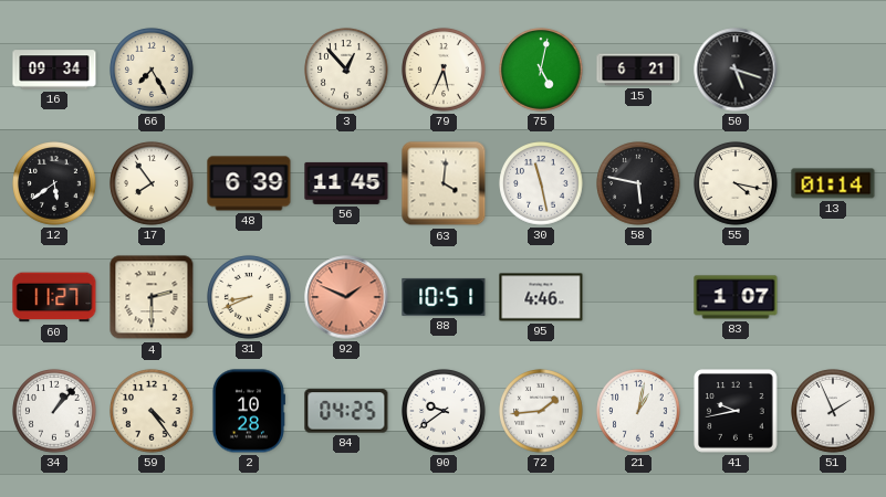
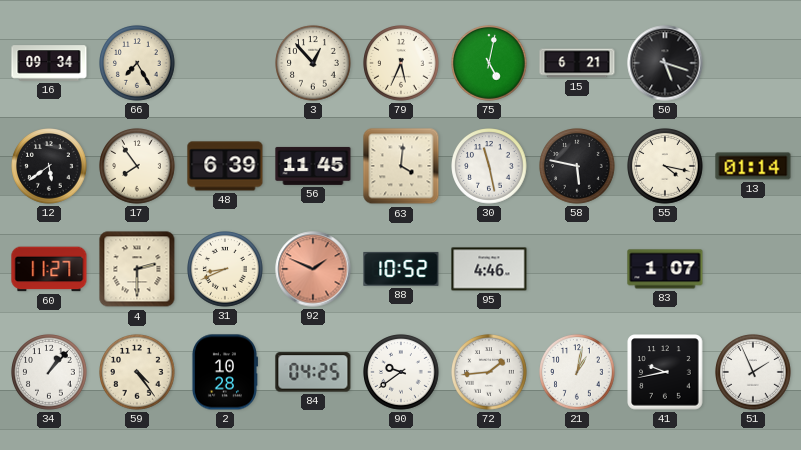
88: 10:51 -> 10:52
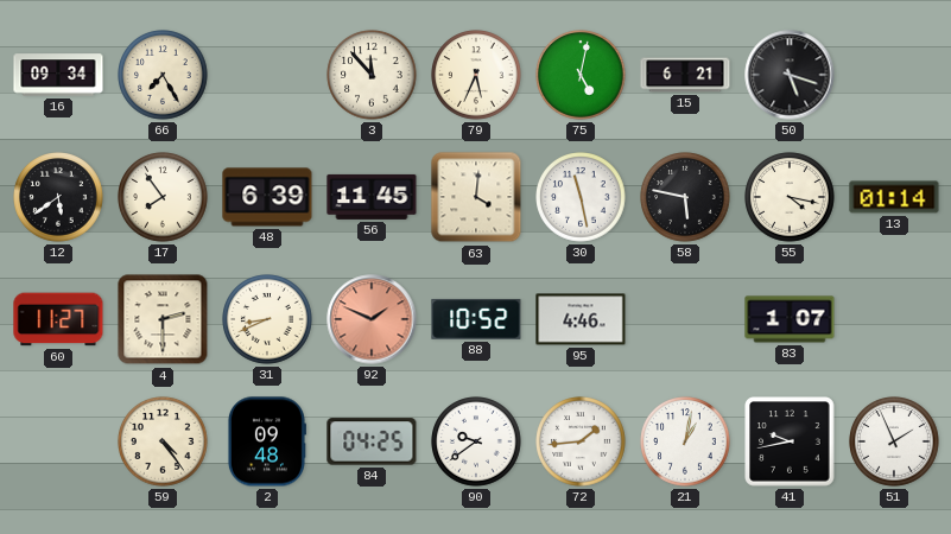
3: 12:53 -> 11:53
34: 1:07 -> none
2: 10:28 -> 09:48
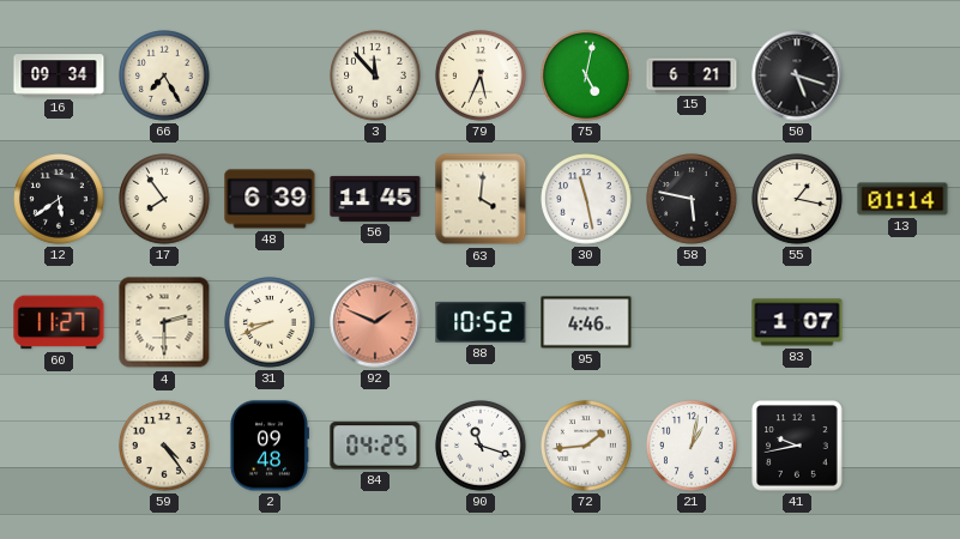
55: 4:17 -> 1:17
90: 9:39 -> 11:18
51: 1:56 -> none
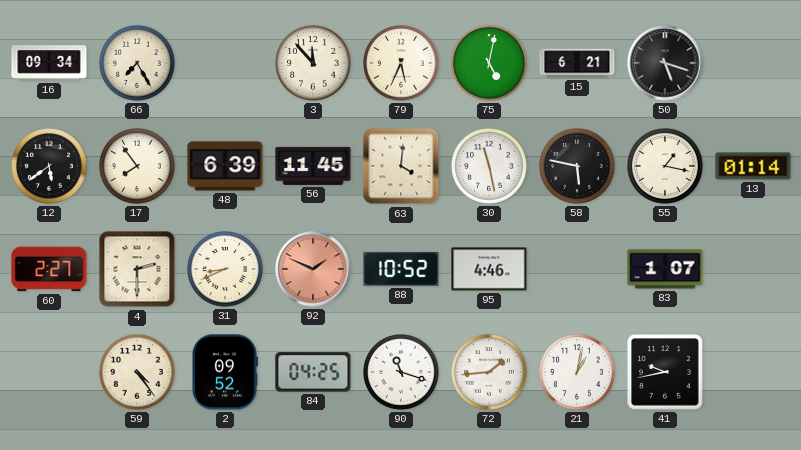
60: 11:27 -> 2:27
2: 09:48 -> 09:52
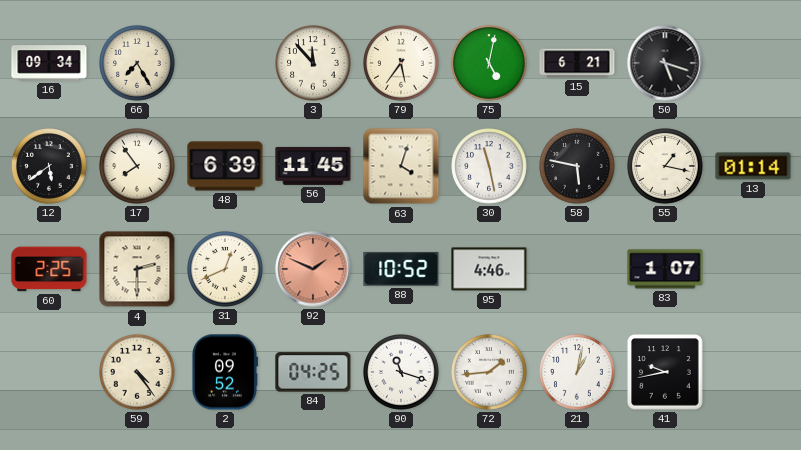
79: 5:34 -> 5:36
63: 4:01 -> 4:03
60: 2:27 -> 2:25
31: 8:41 -> 12:41
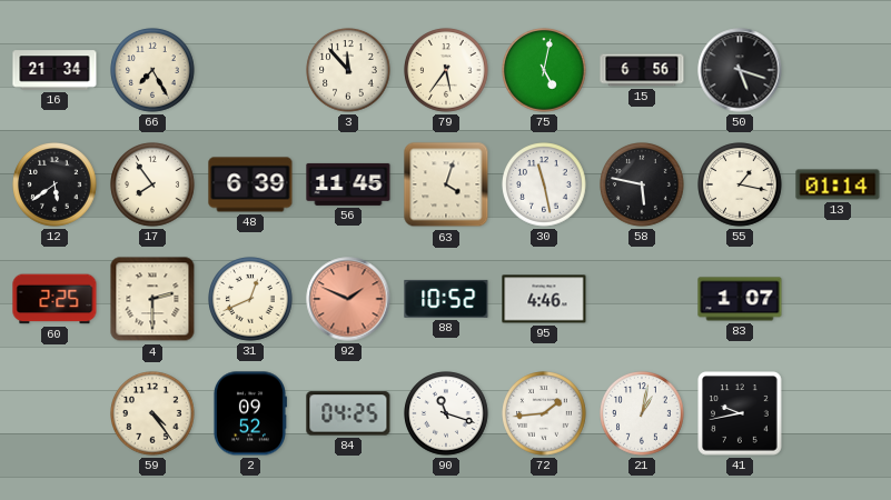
16: 09:34 -> 21:34
15: 6:21 -> 6:56
